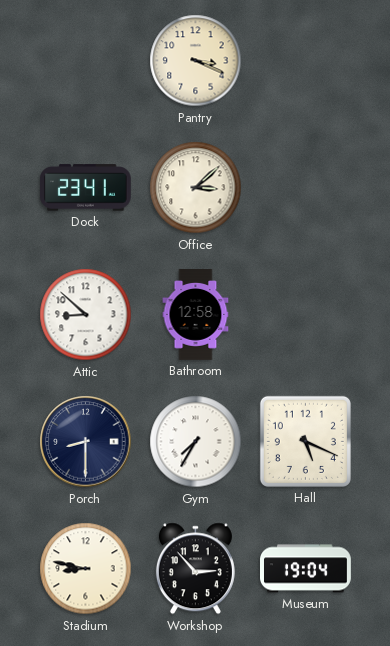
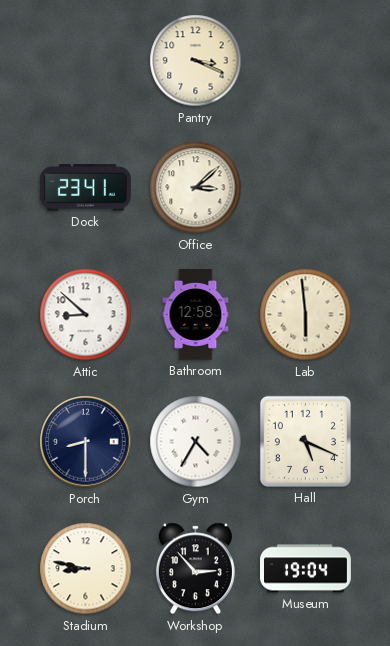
Lab: none -> 5:59
Gym: 7:35 -> 4:35
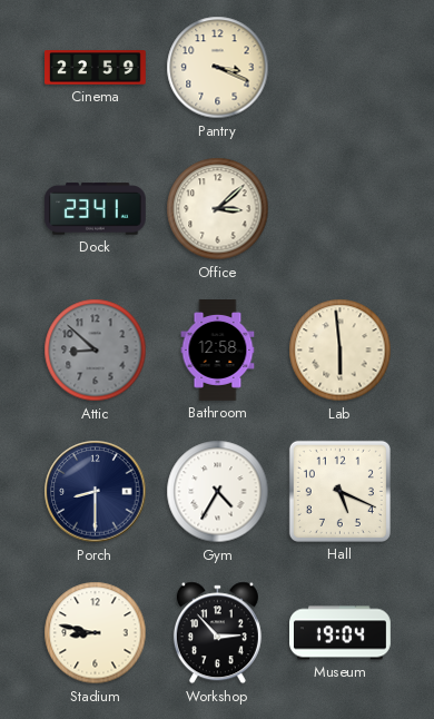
Cinema: none -> 22:59
Attic dial: white -> grey
